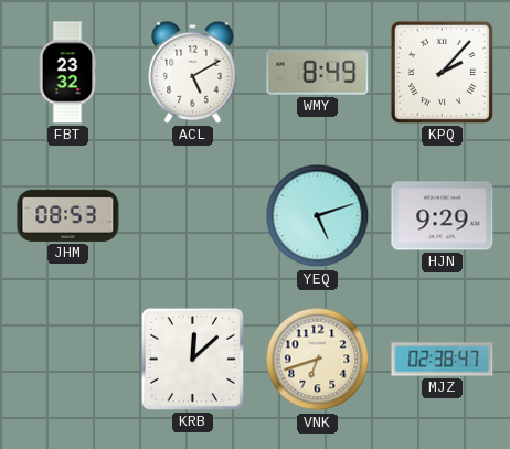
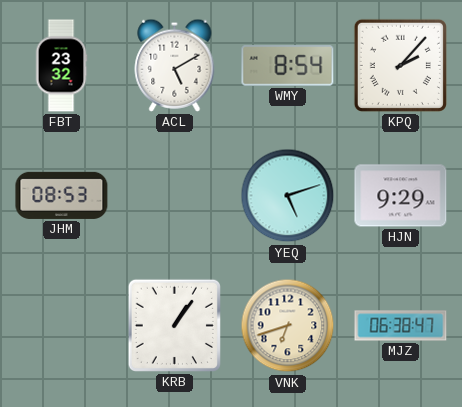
WMY: 8:49 -> 8:54
KRB: 12:08 -> 1:06
MJZ: 02:38 -> 06:38
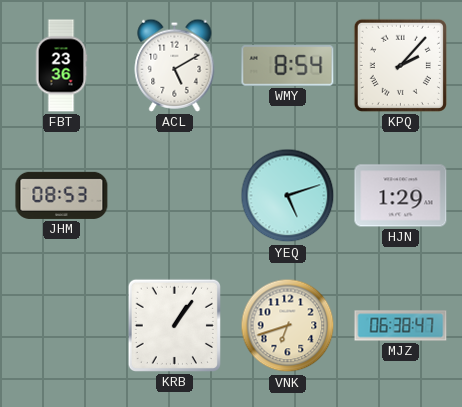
FBT: 23:32 -> 23:36
HJN: 9:29 -> 1:29
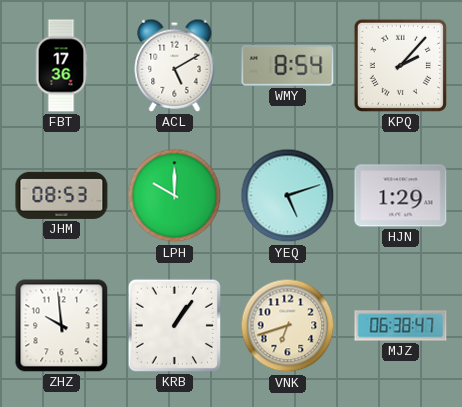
FBT: 23:36 -> 17:36
LPH: none -> 10:00
ZHZ: none -> 9:59
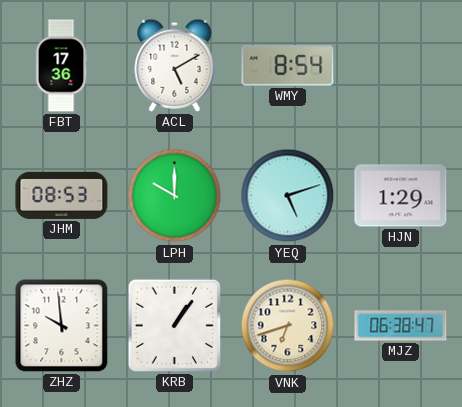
KPQ: 2:07 -> none
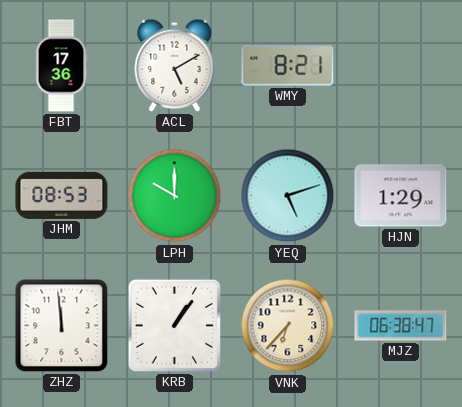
WMY: 8:54 -> 8:21
ZHZ: 9:59 -> 11:59
VNK: 6:42 -> 6:37
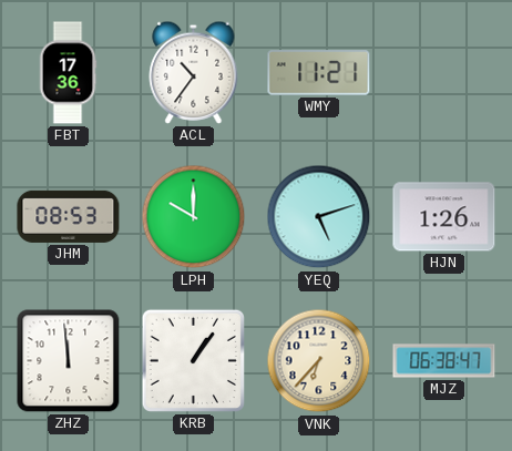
ACL: 5:10 -> 10:36
WMY: 8:21 -> 11:21
HJN: 1:29 -> 1:26
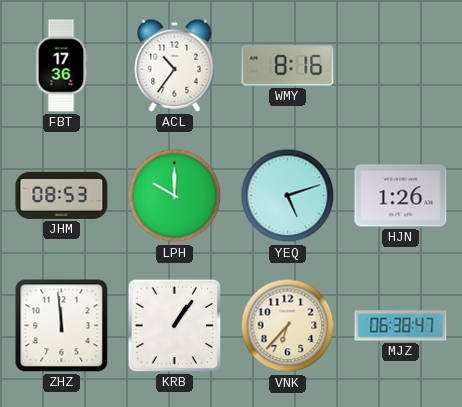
WMY: 11:21 -> 8:16
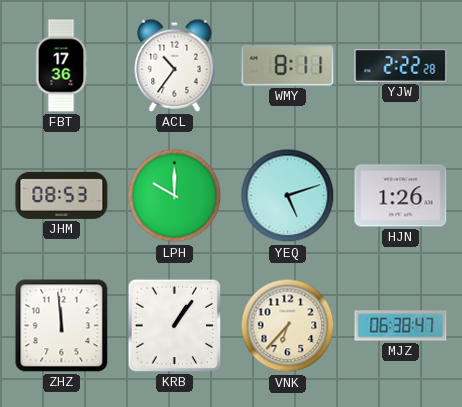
WMY: 8:16 -> 8:11
YJW: none -> 2:22
